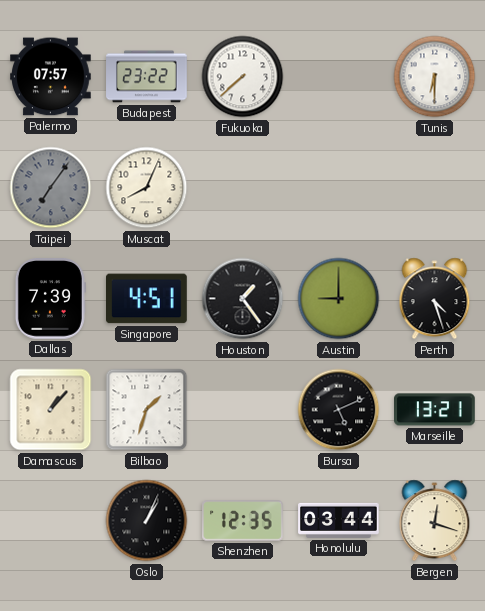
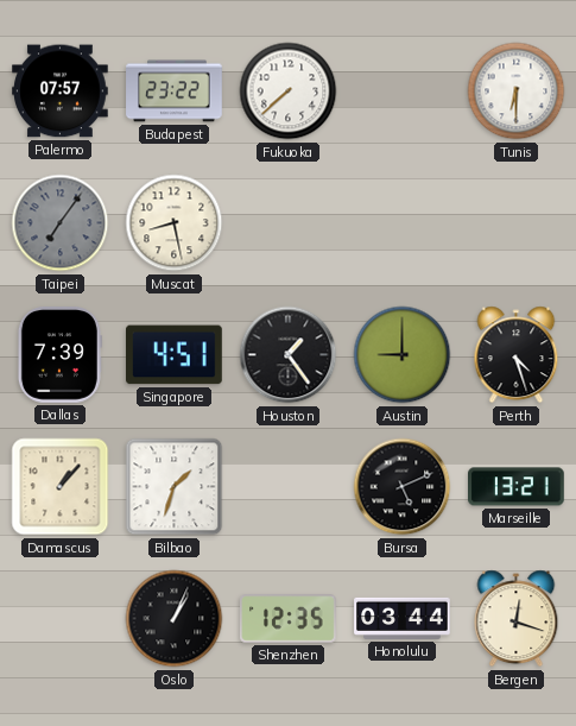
Muscat: 8:04 -> 8:28
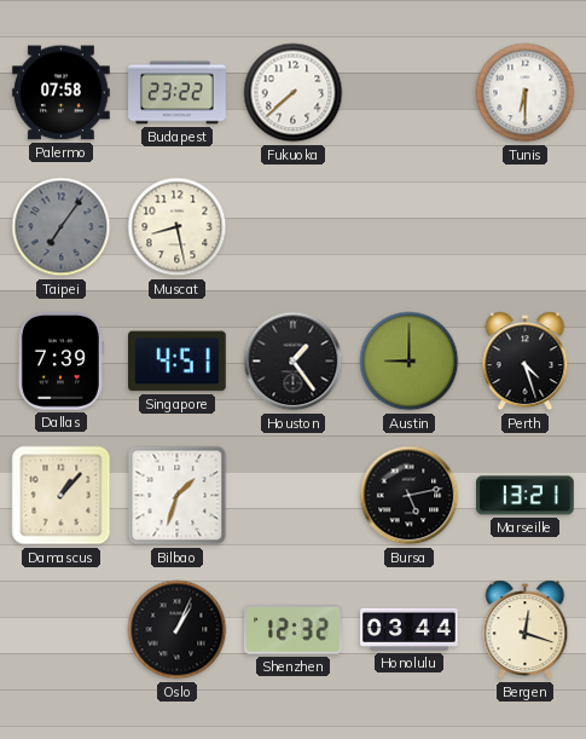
Palermo: 07:57 -> 07:58
Bursa: 5:11 -> 5:13
Shenzhen: 12:35 -> 12:32
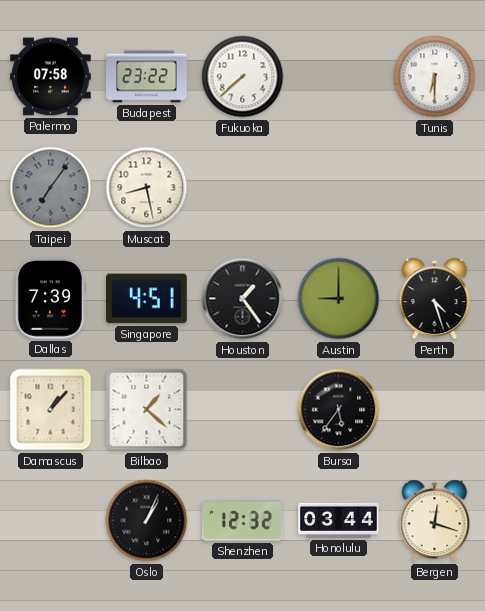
Bilbao: 1:33 -> 1:22
Bursa: 5:13 -> 5:36
Marseille: 13:21 -> none
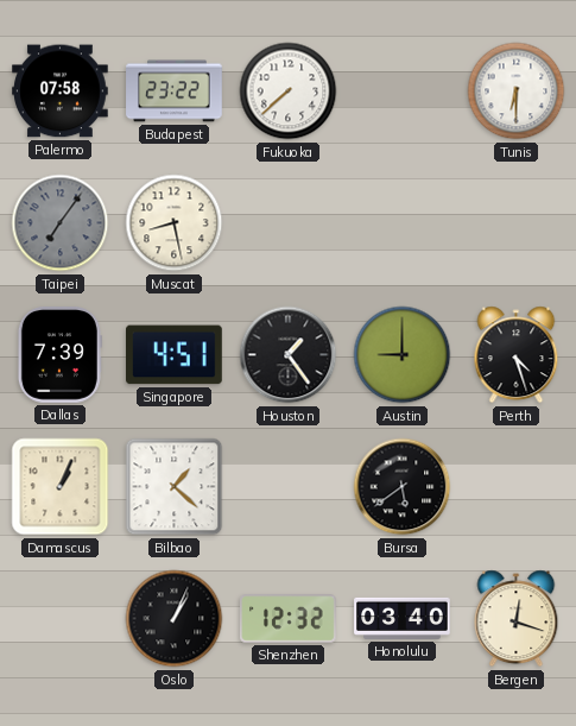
Damascus: 1:07 -> 1:04
Bursa: 5:36 -> 5:39
Honolulu: 03:44 -> 03:40
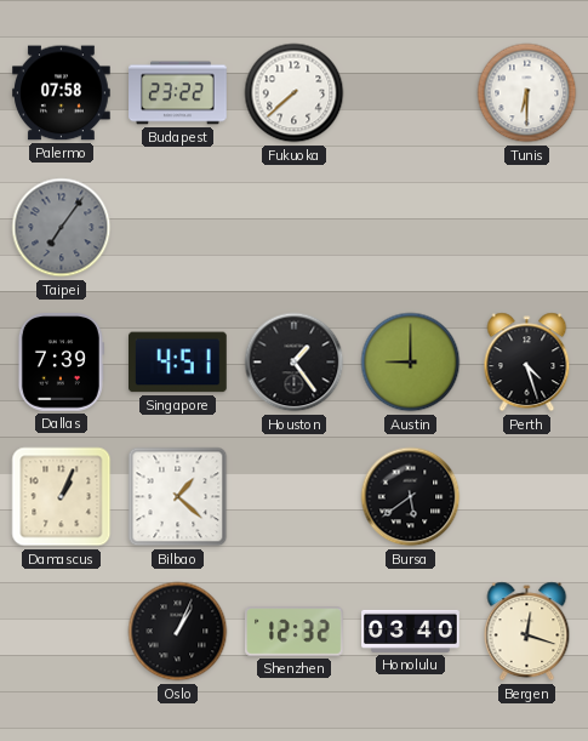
Muscat: 8:28 -> none
